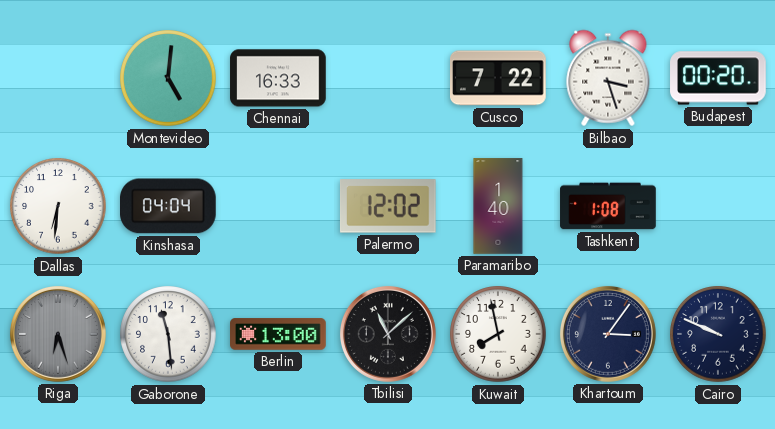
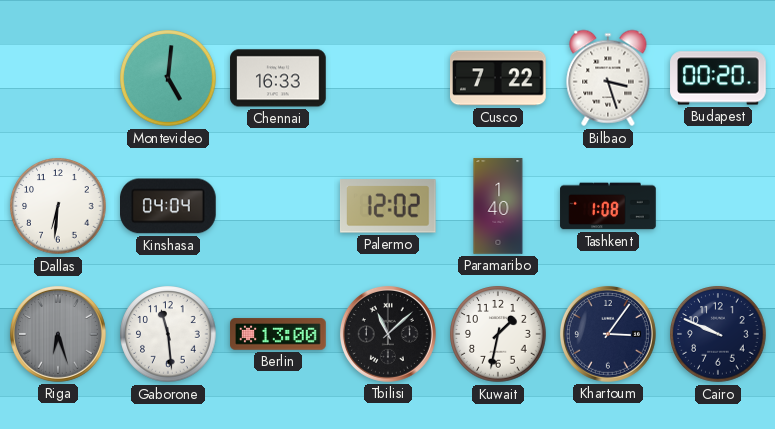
Kuwait: 7:58 -> 1:32
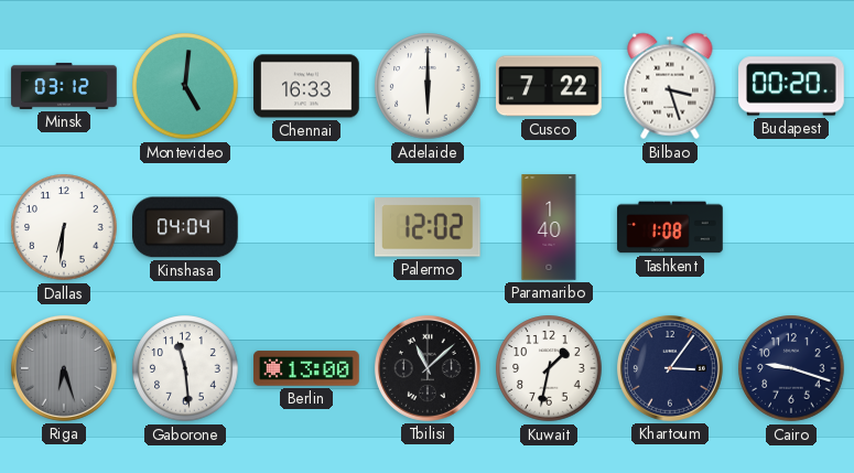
Minsk: none -> 03:12
Adelaide: none -> 6:00
Cairo: 9:49 -> 9:18
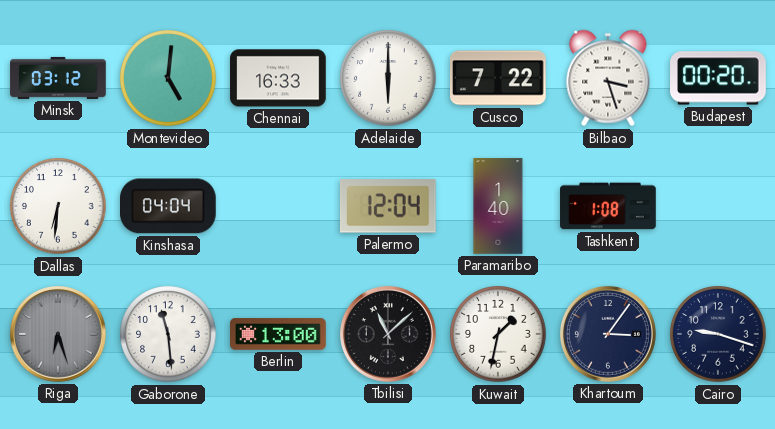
Palermo: 12:02 -> 12:04
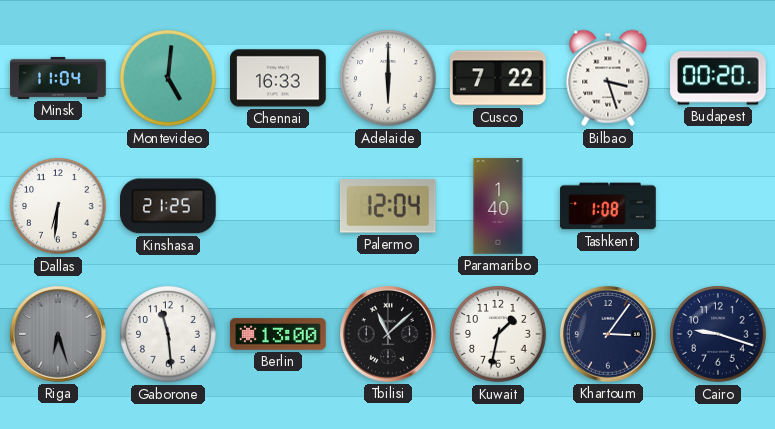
Minsk: 03:12 -> 11:04
Kinshasa: 04:04 -> 21:25
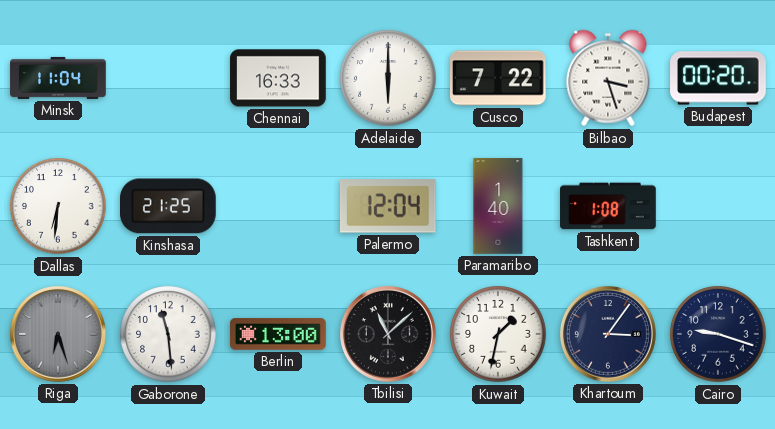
Montevideo: 5:01 -> none
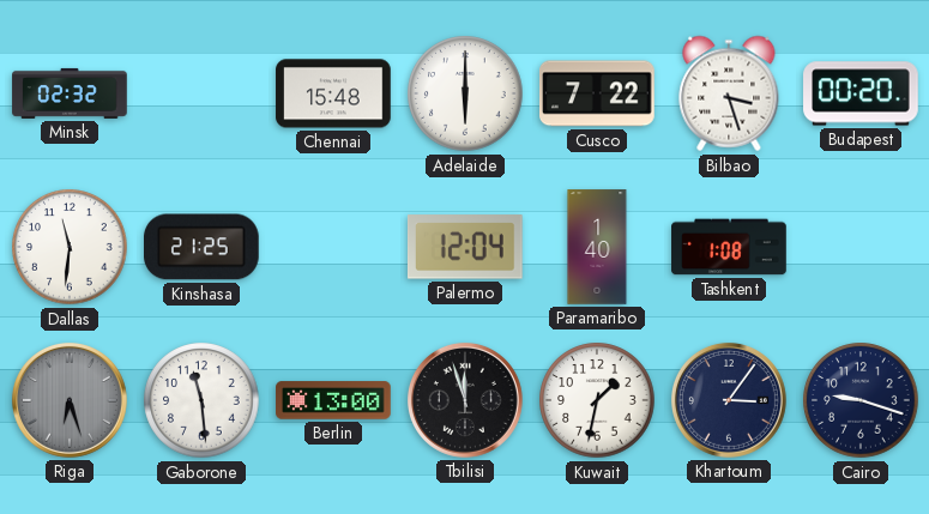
Minsk: 11:04 -> 02:32
Chennai: 16:33 -> 15:48
Dallas: 6:31 -> 11:31
Tbilisi: 11:08 -> 11:57
